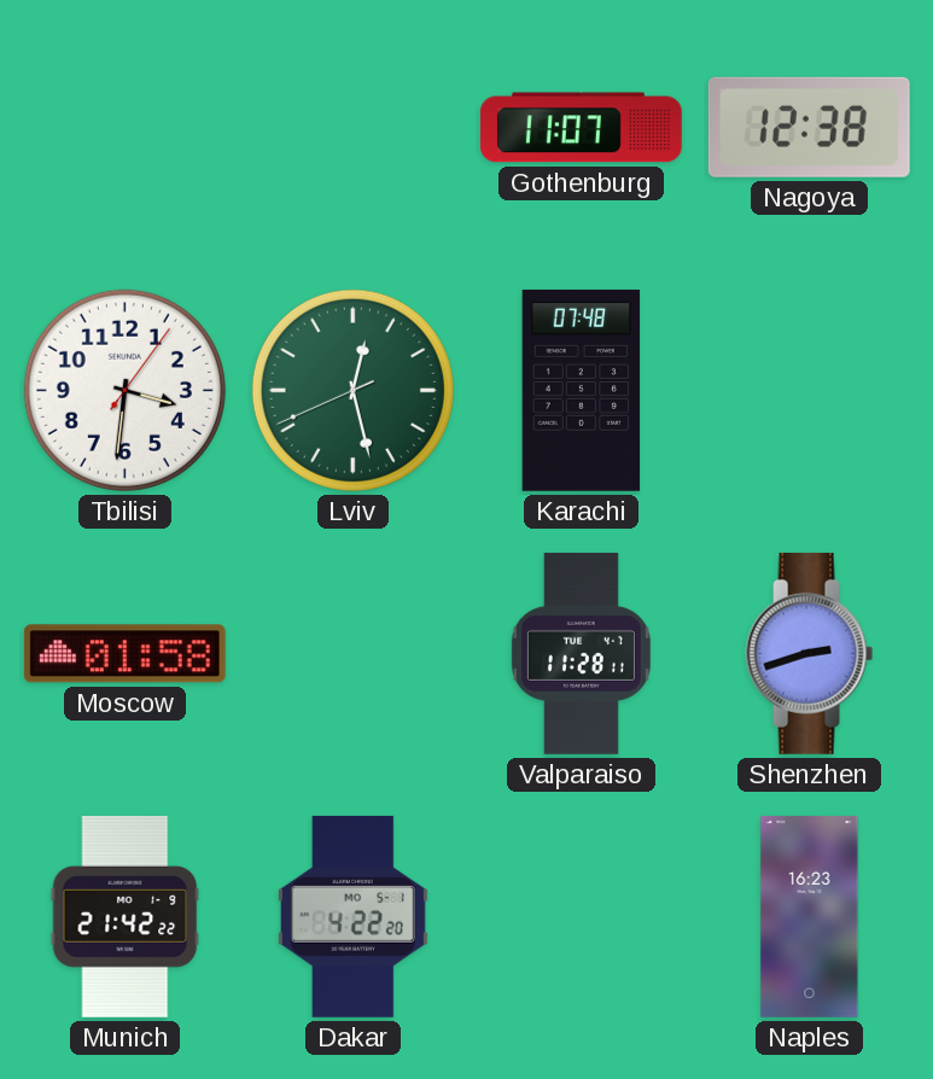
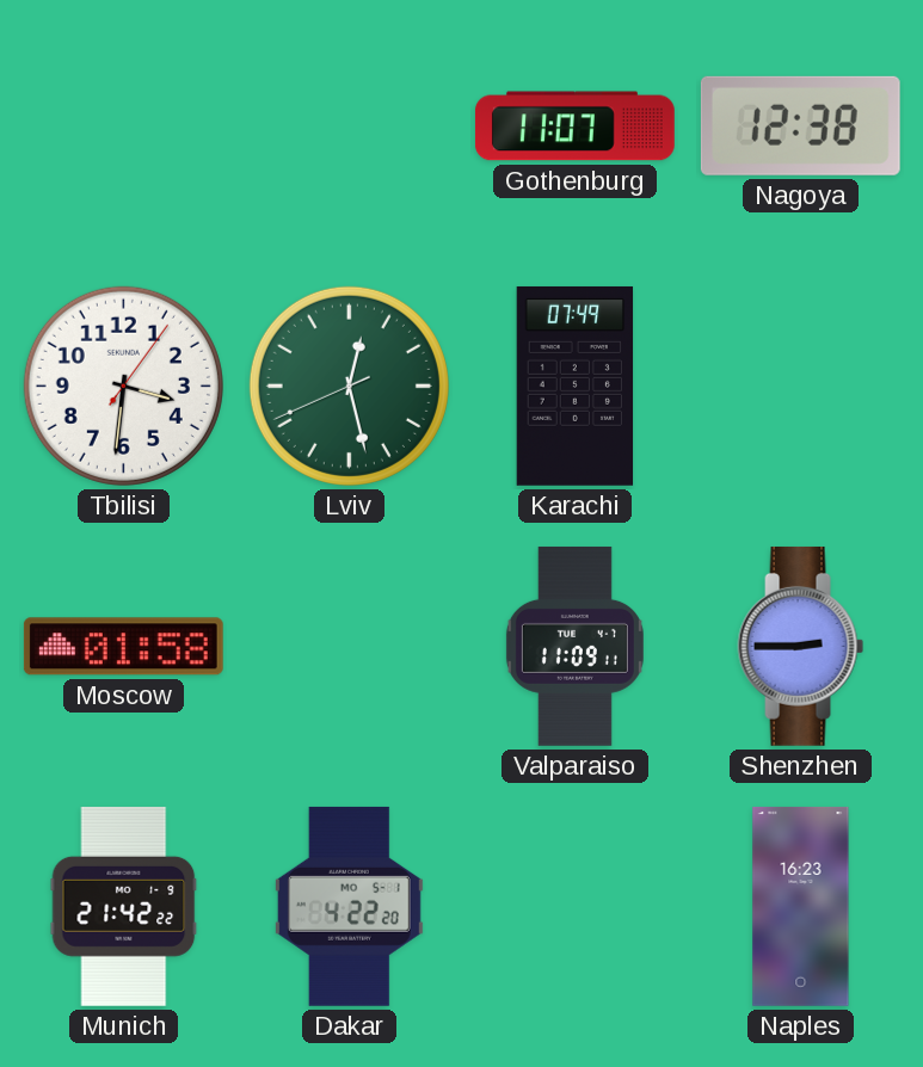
Karachi: 07:48 -> 07:49
Valparaiso: 11:28 -> 11:09
Shenzhen: 2:42 -> 2:45
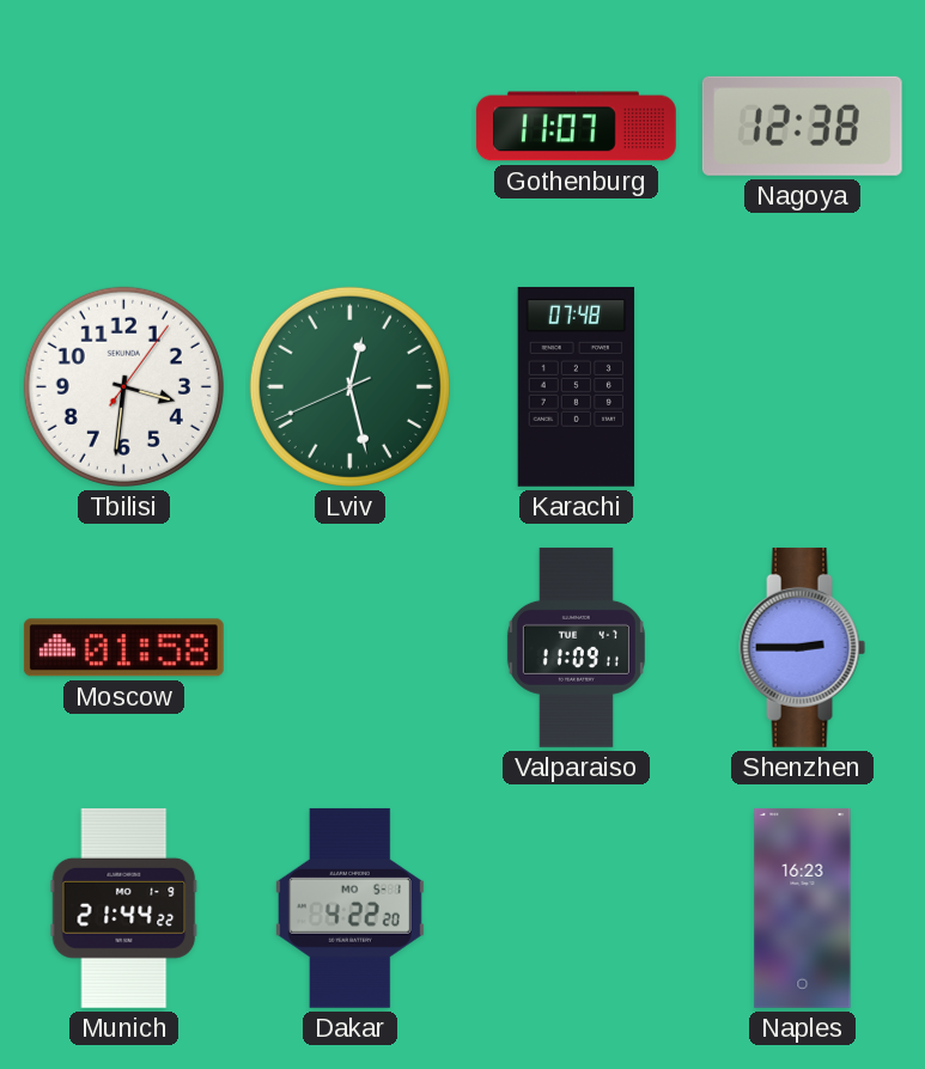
Karachi: 07:49 -> 07:48
Munich: 21:42 -> 21:44
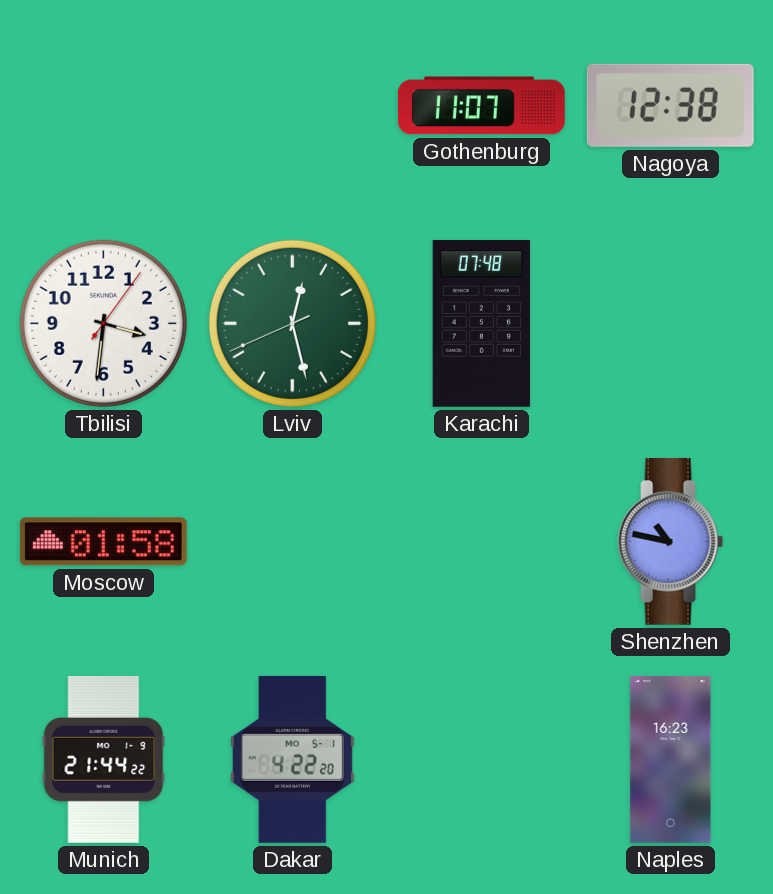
Valparaiso: 11:09 -> none
Shenzhen: 2:45 -> 10:47
